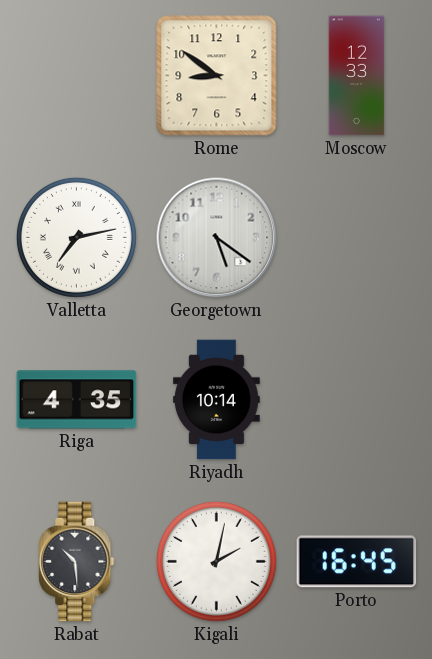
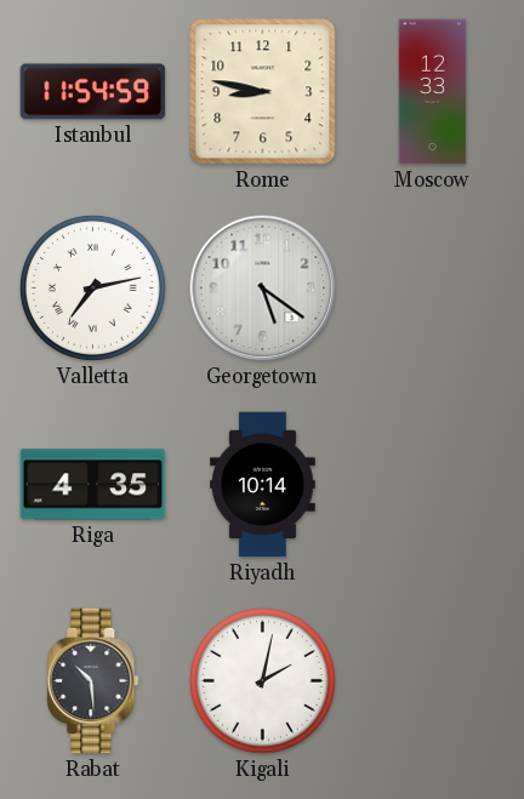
Istanbul: none -> 11:54
Rome: 8:51 -> 8:47
Porto: 16:45 -> none
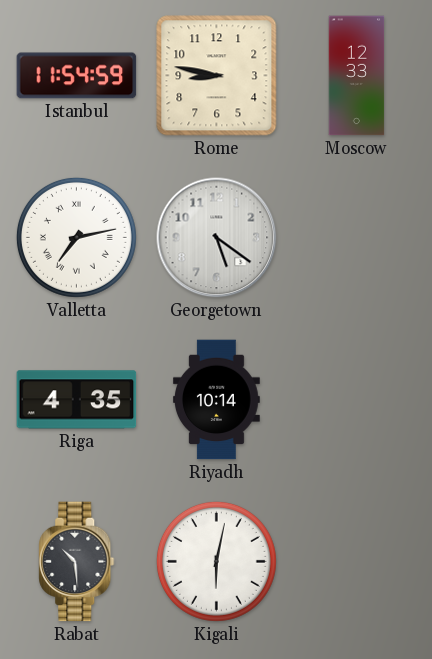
Kigali: 2:02 -> 6:02
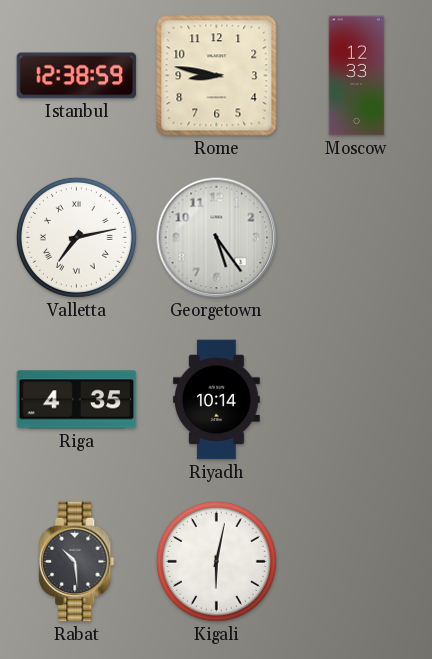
Istanbul: 11:54 -> 12:38
Georgetown: 5:21 -> 5:24
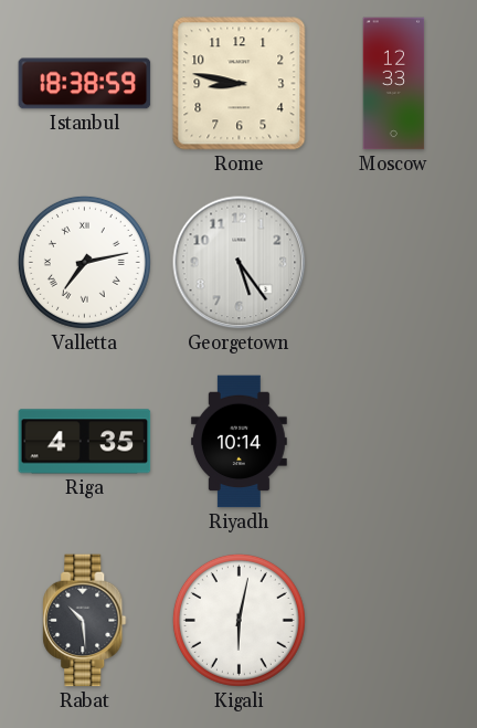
Istanbul: 12:38 -> 18:38
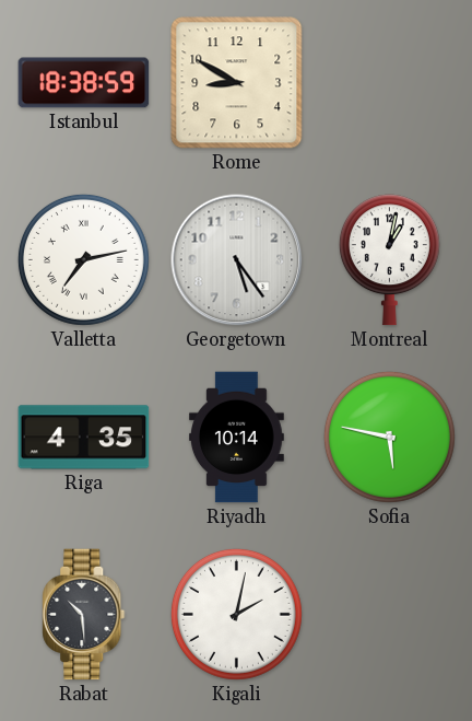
Rome: 8:47 -> 8:50
Moscow: 12:33 -> none
Montreal: none -> 1:02
Sofia: none -> 5:47
Kigali: 6:02 -> 2:02
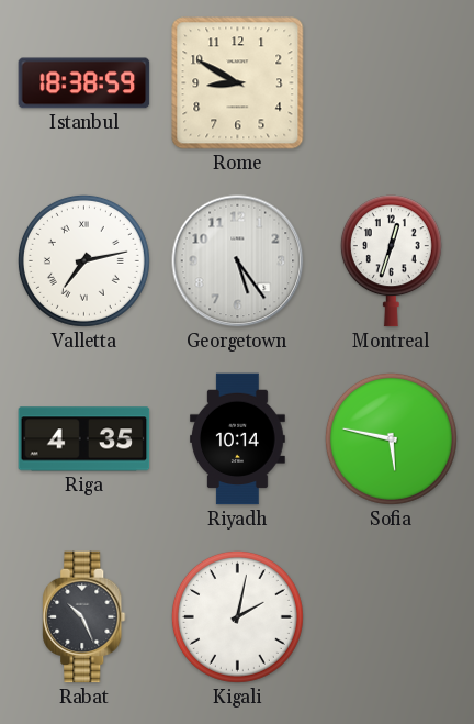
Montreal: 1:02 -> 12:33
Rabat: 10:29 -> 10:26
